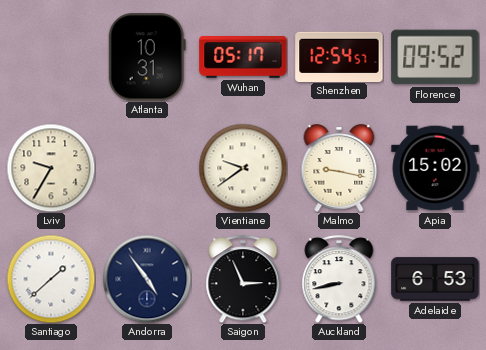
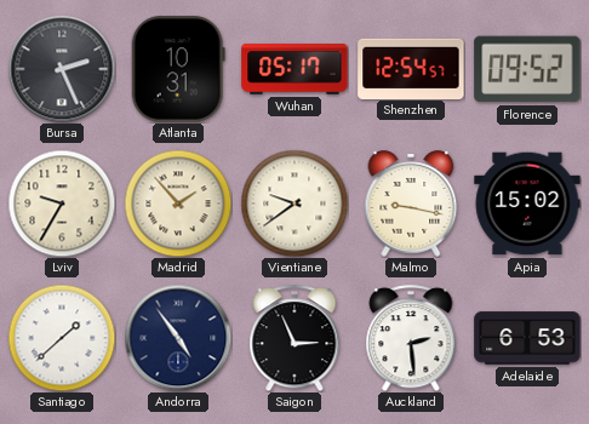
Bursa: none -> 2:26
Madrid: none -> 1:53
Auckland: 8:43 -> 2:29
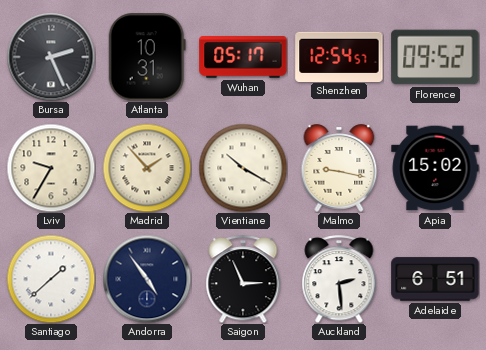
Vientiane: 9:39 -> 10:20
Adelaide: 6:53 -> 6:51
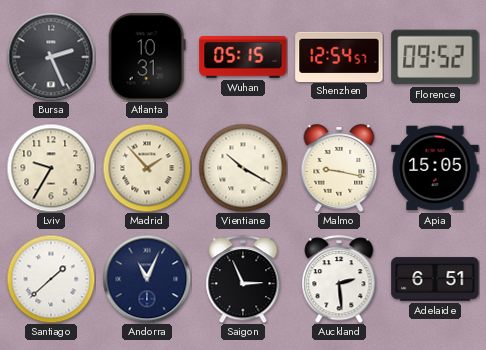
Wuhan: 05:17 -> 05:15
Apia: 15:02 -> 15:05
Andorra: 4:54 -> 11:04
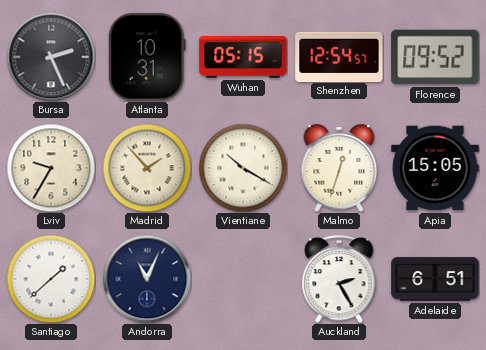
Malmo: 9:17 -> 12:33
Saigon: 2:56 -> none
Auckland: 2:29 -> 2:25
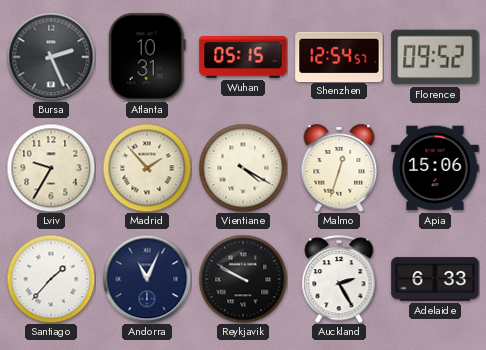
Vientiane: 10:20 -> 4:20
Apia: 15:05 -> 15:06
Santiago: 1:38 -> 1:37
Reykjavik: none -> 9:50
Adelaide: 6:51 -> 6:33
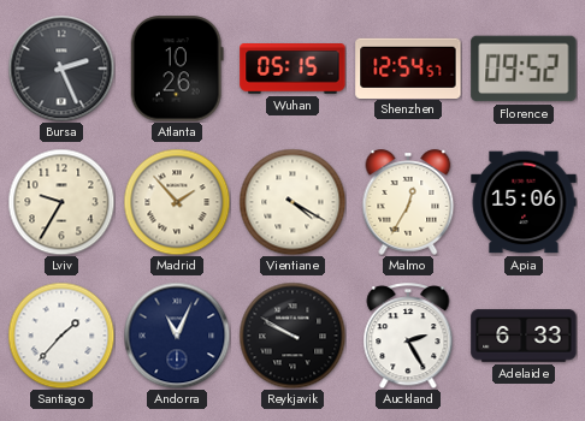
Atlanta: 10:31 -> 10:26
Malmo: 12:33 -> 12:35
